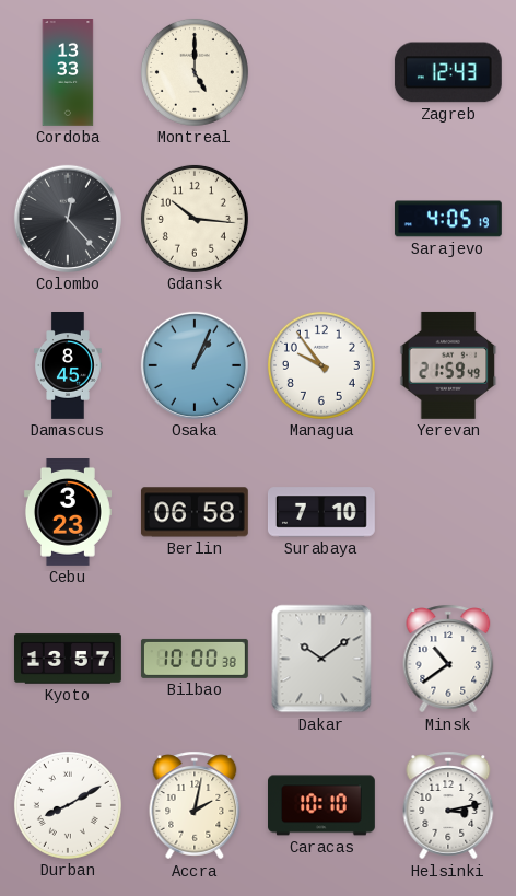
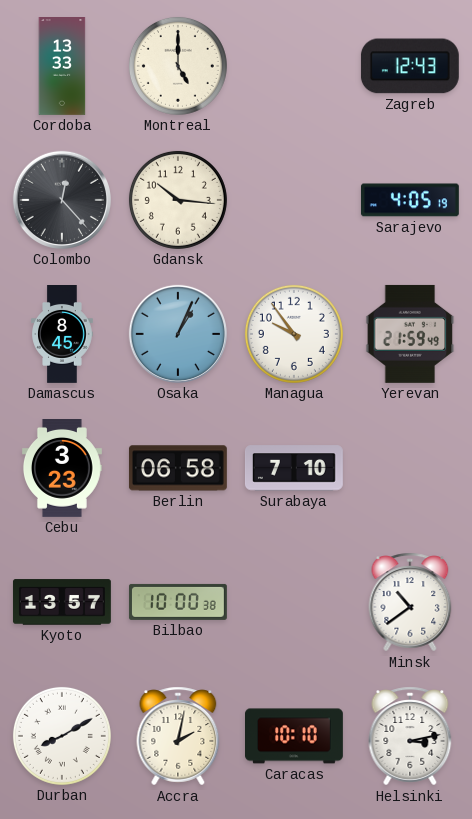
Dakar: 10:09 -> none
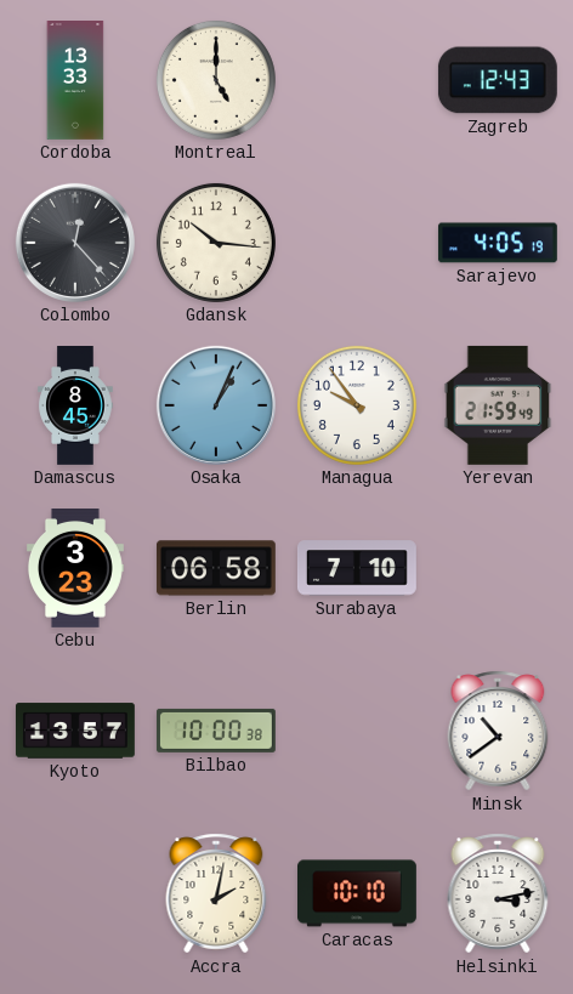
Durban: 8:10 -> none
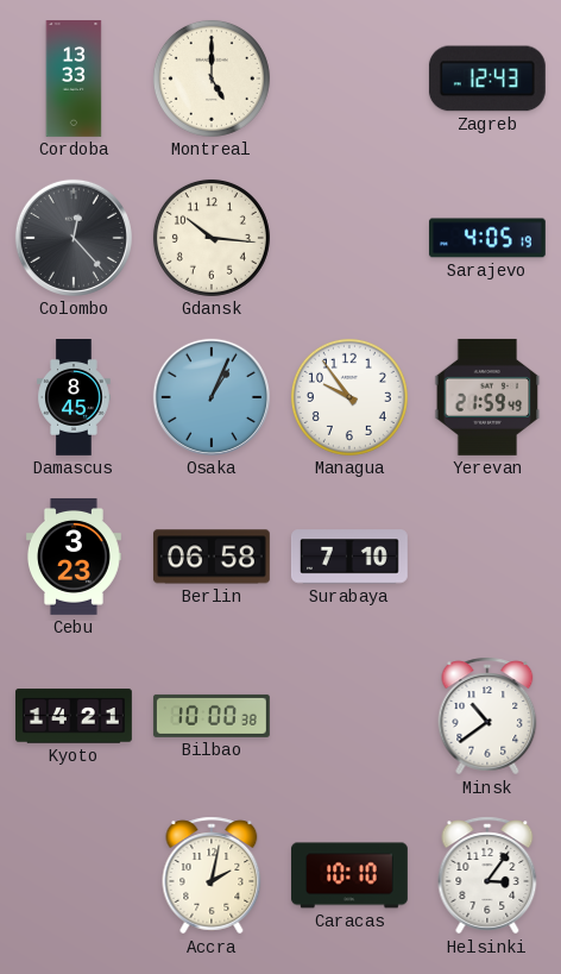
Kyoto: 13:57 -> 14:21
Helsinki: 3:13 -> 3:06
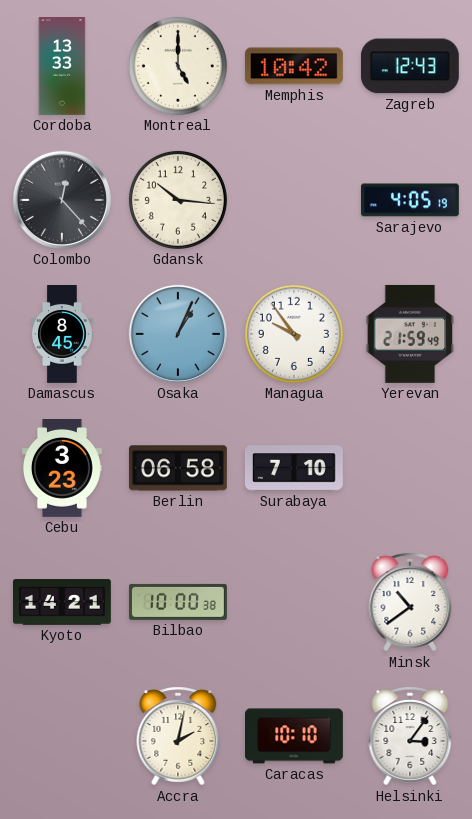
Memphis: none -> 10:42
